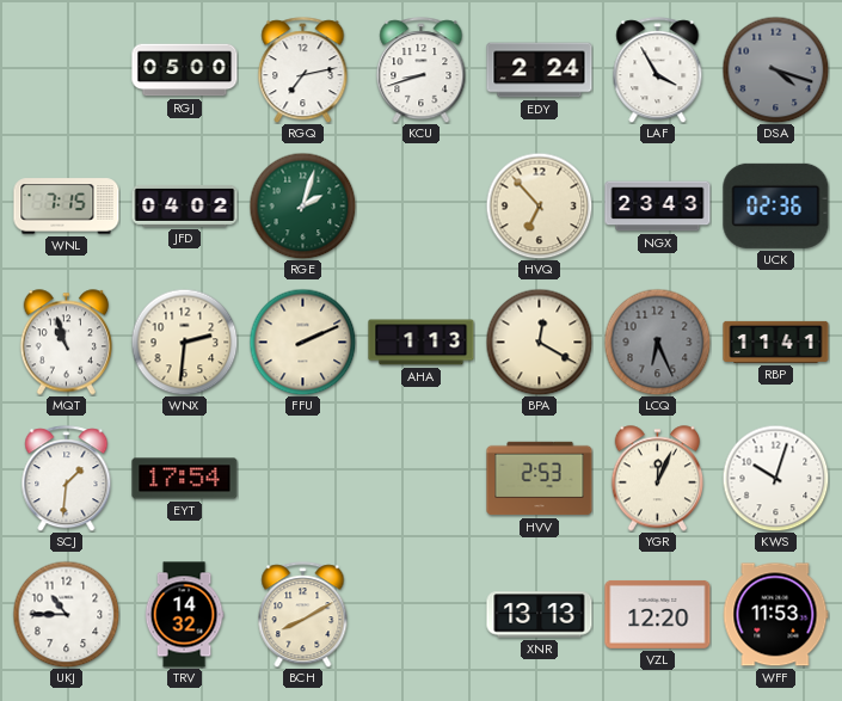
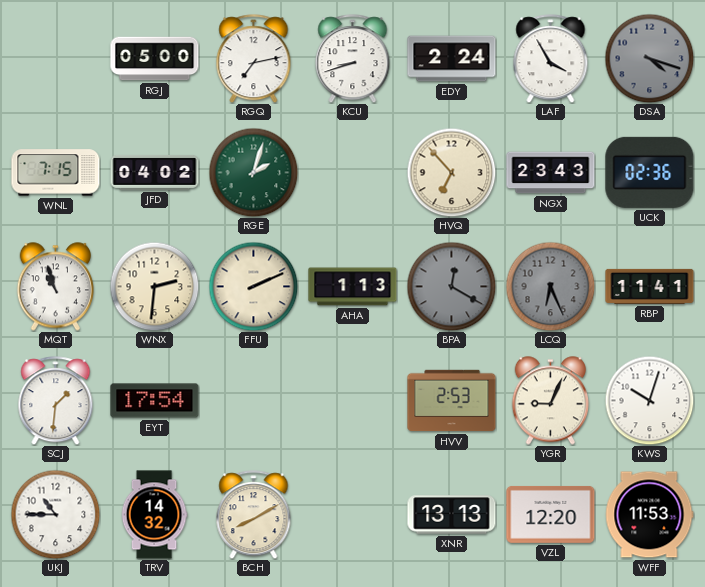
BPA dial: cream -> grey
YGR: 12:04 -> 9:04
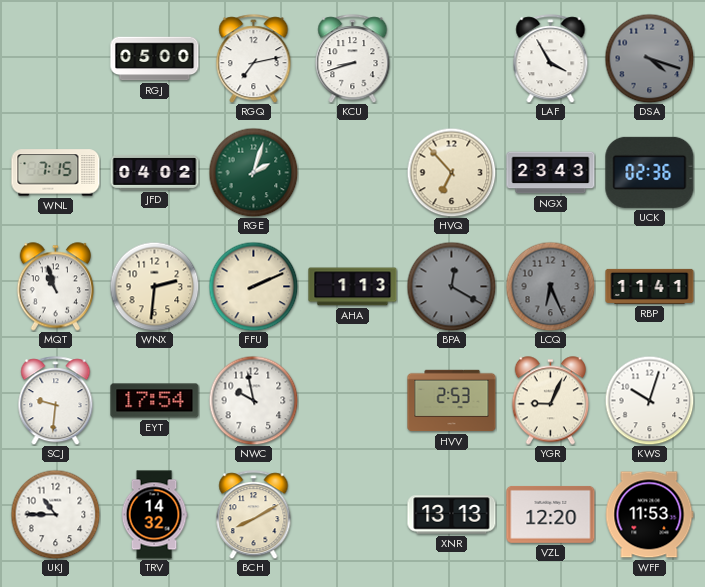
EDY: 2:24 -> none
SCJ: 1:31 -> 9:31
NWC: none -> 9:58
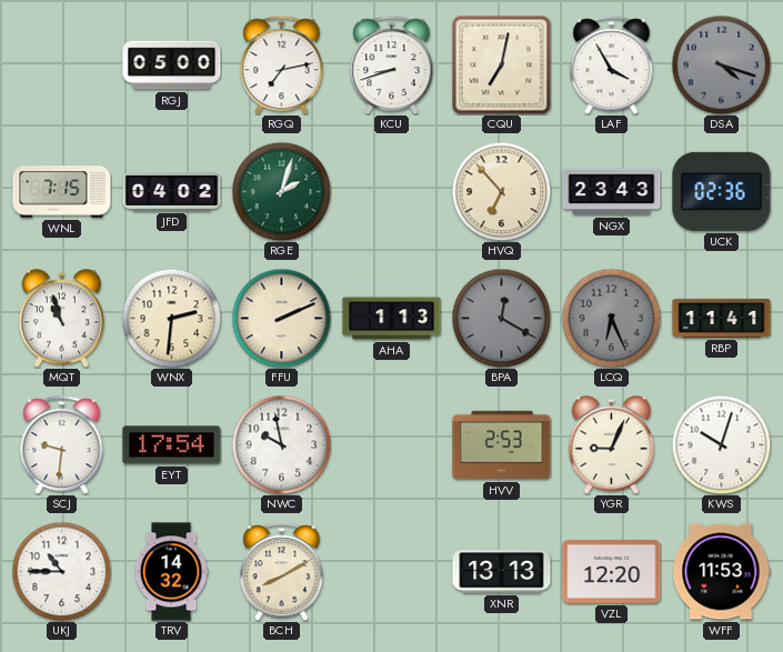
CQU: none -> 7:02
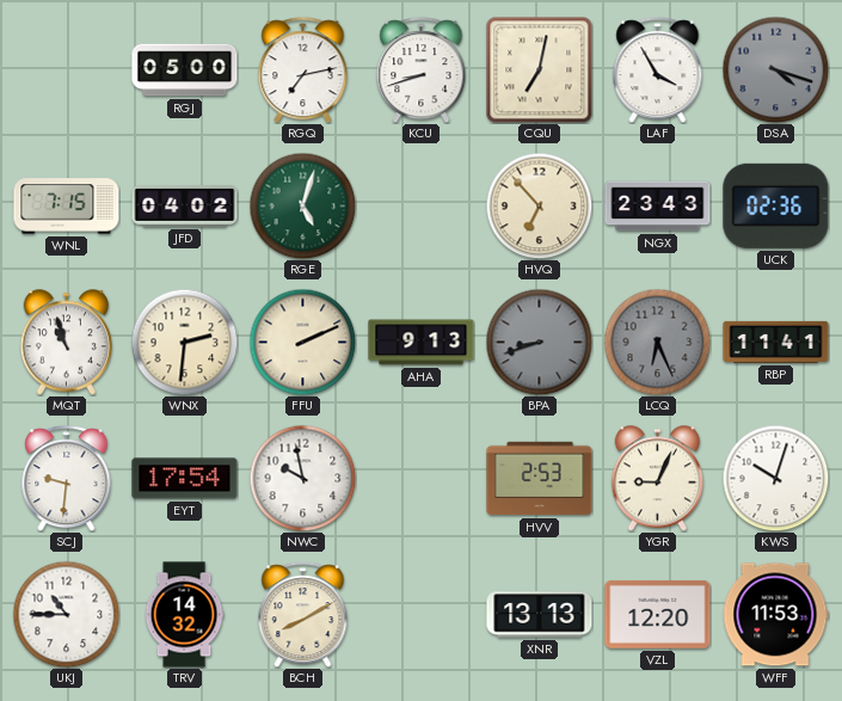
RGE: 2:03 -> 5:03
AHA: 1:13 -> 9:13
BPA: 12:20 -> 8:42
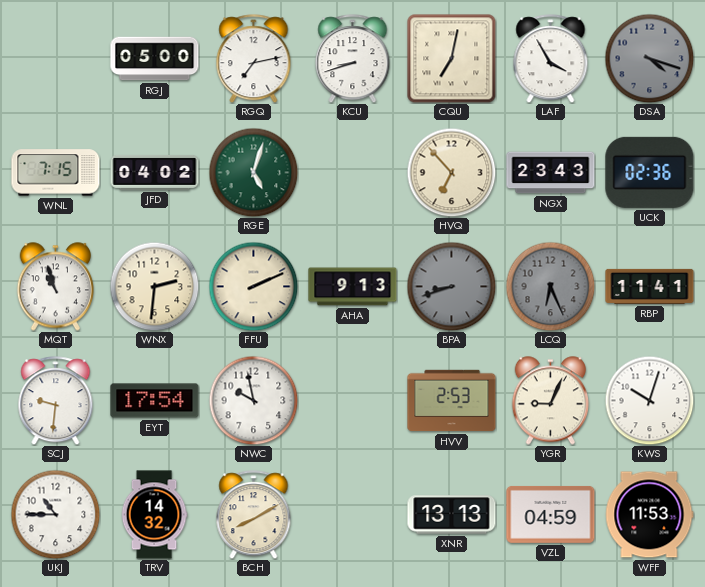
VZL: 12:20 -> 04:59
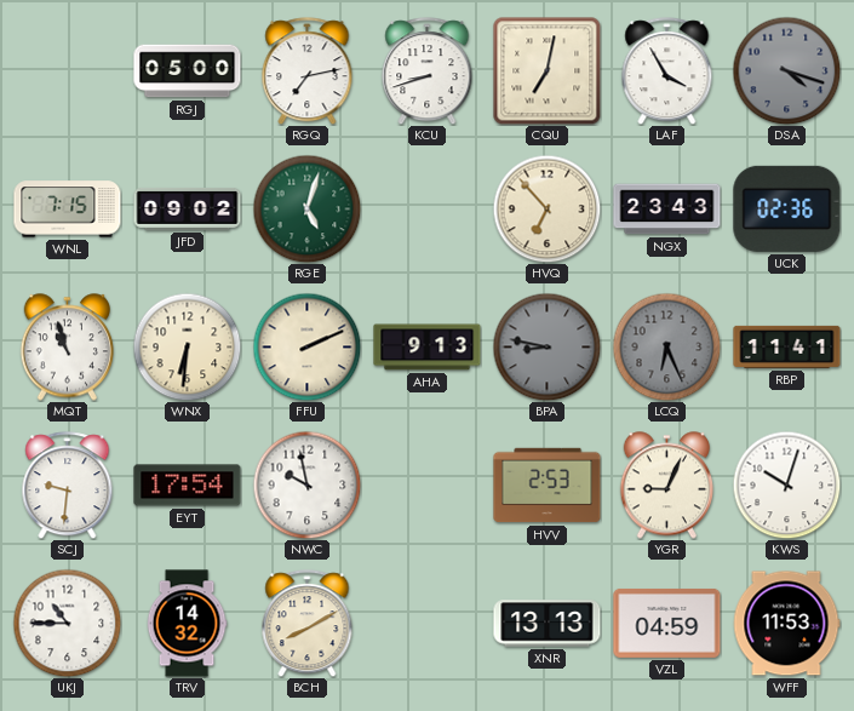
JFD: 04:02 -> 09:02
WNX: 2:31 -> 6:31
BPA: 8:42 -> 8:47
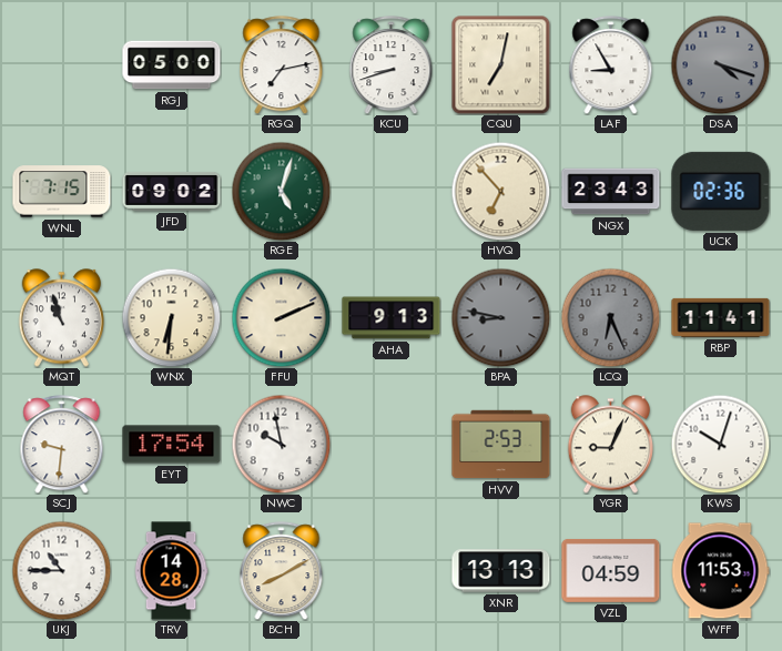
LAF: 3:55 -> 8:55
TRV: 14:32 -> 14:28
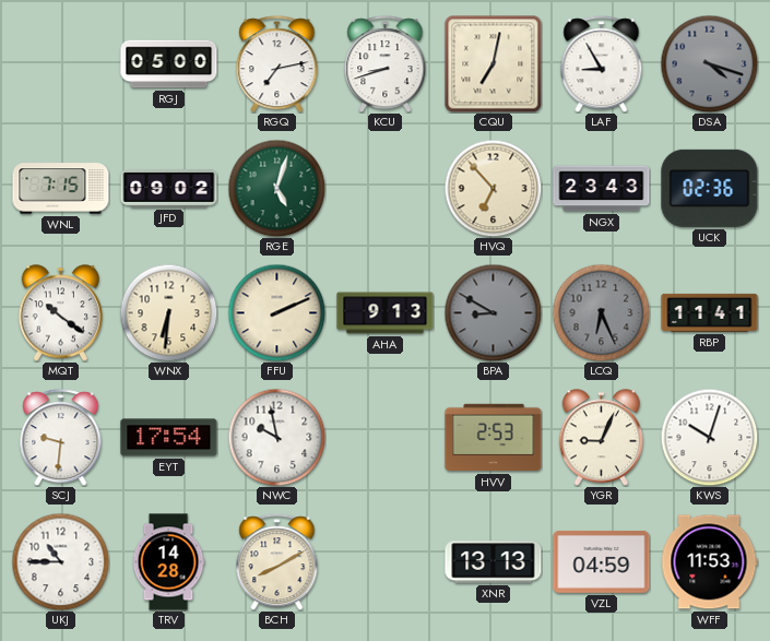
MQT: 10:57 -> 10:21
BPA: 8:47 -> 8:50
